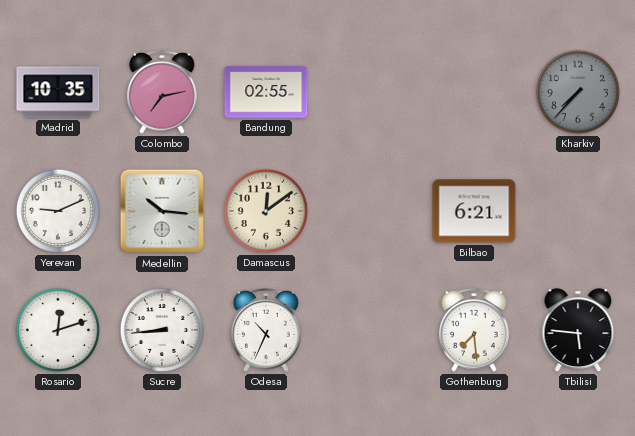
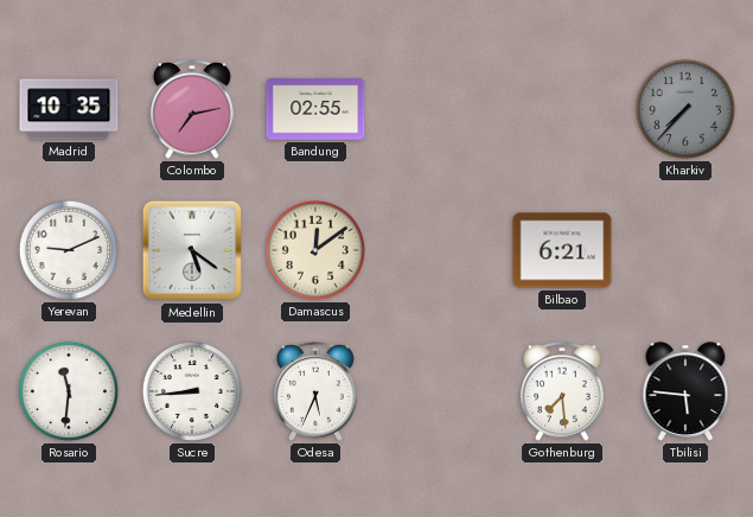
Medellin: 10:16 -> 5:21
Rosario: 12:12 -> 11:31
Odesa: 10:34 -> 5:34
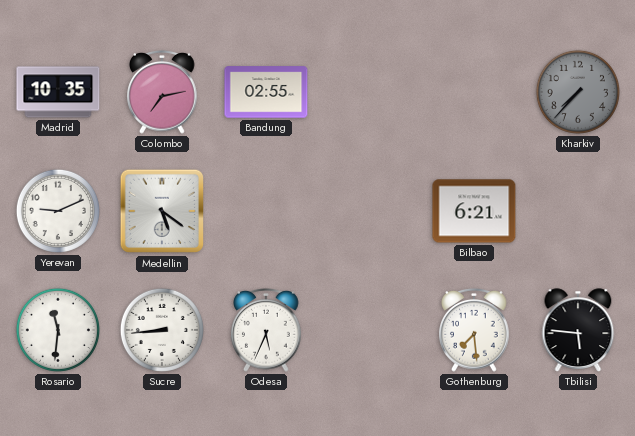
Damascus: 12:09 -> none
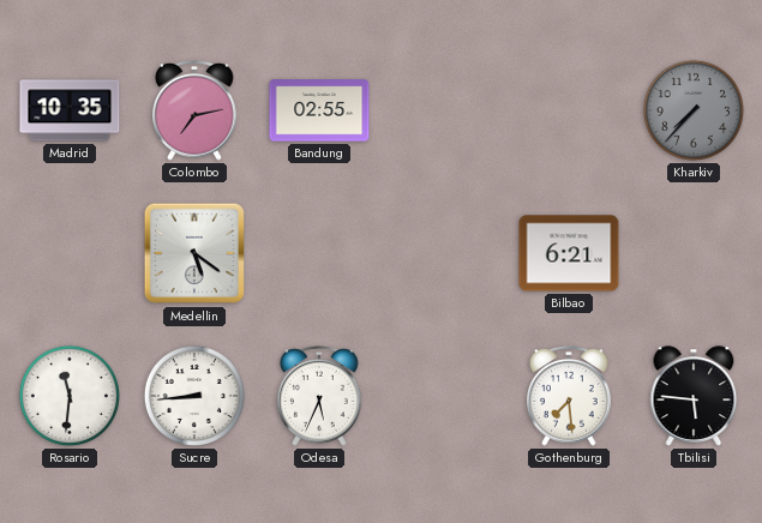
Yerevan: 9:11 -> none
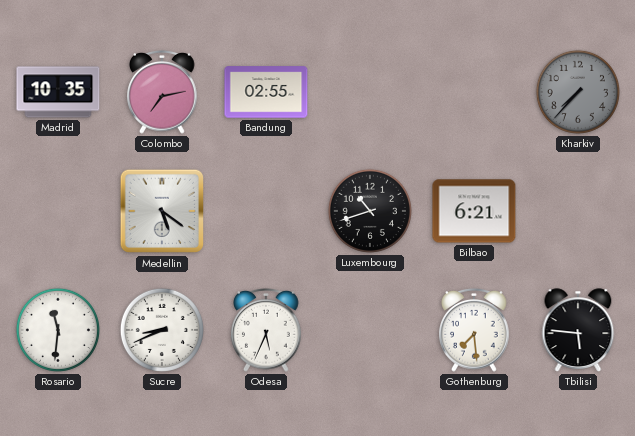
Luxembourg: none -> 10:42
Sucre: 8:44 -> 8:41
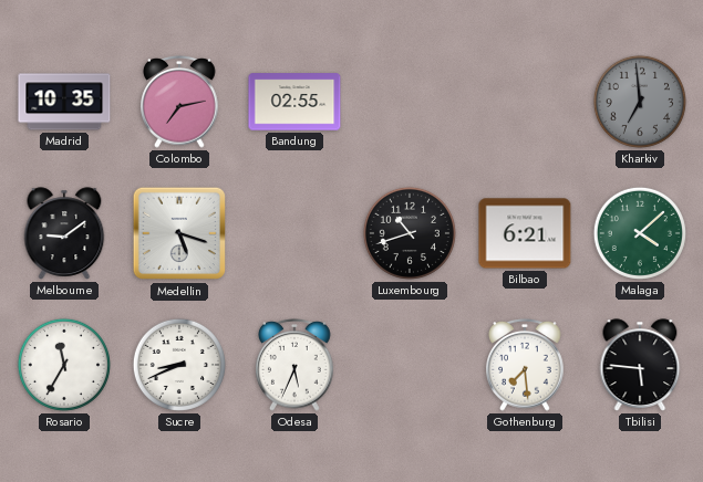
Kharkiv: 7:37 -> 6:59
Melbourne: none -> 9:09
Medellin: 5:21 -> 5:18
Malaga: none -> 4:08
Rosario: 11:31 -> 11:35
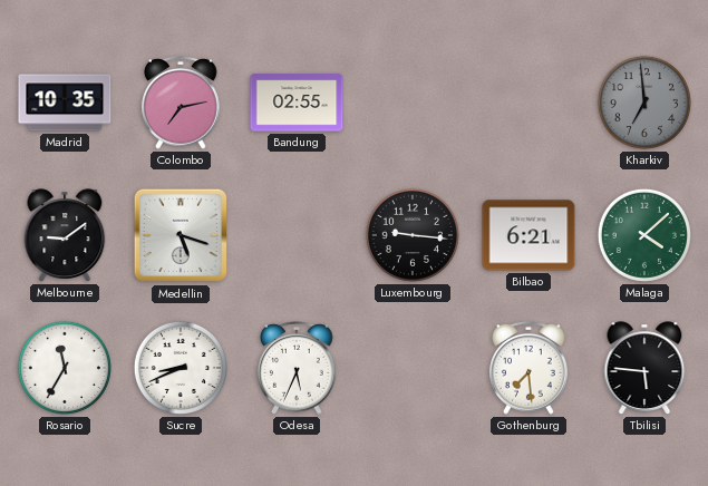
Luxembourg: 10:42 -> 9:16
